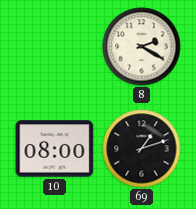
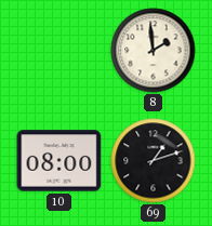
8: 2:20 -> 1:59
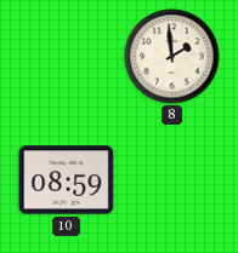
10: 08:00 -> 08:59
69: 1:12 -> none
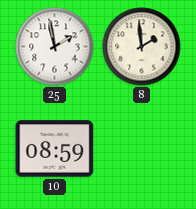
25: none -> 1:58
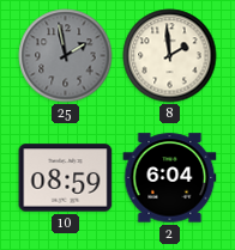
25 dial: white -> grey
2: none -> 6:04
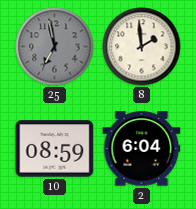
25: 1:58 -> 6:58
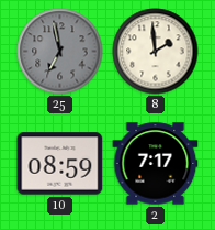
2: 6:04 -> 7:17
